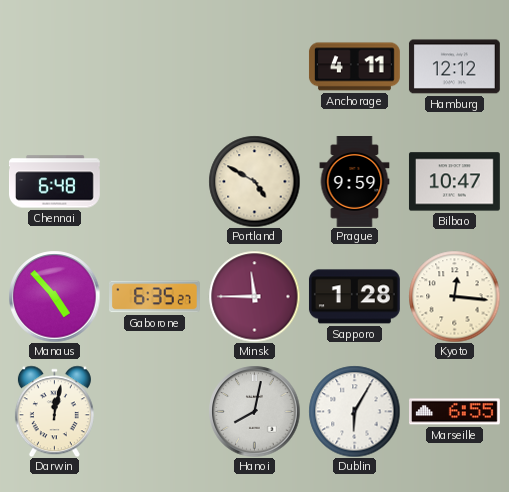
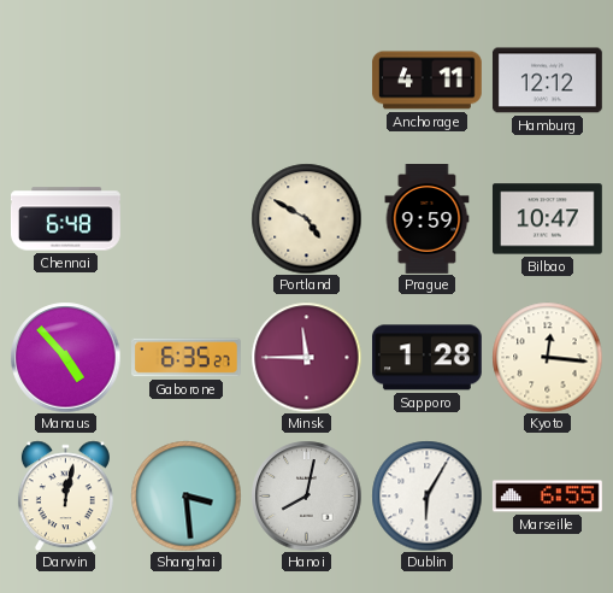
Shanghai: none -> 3:29
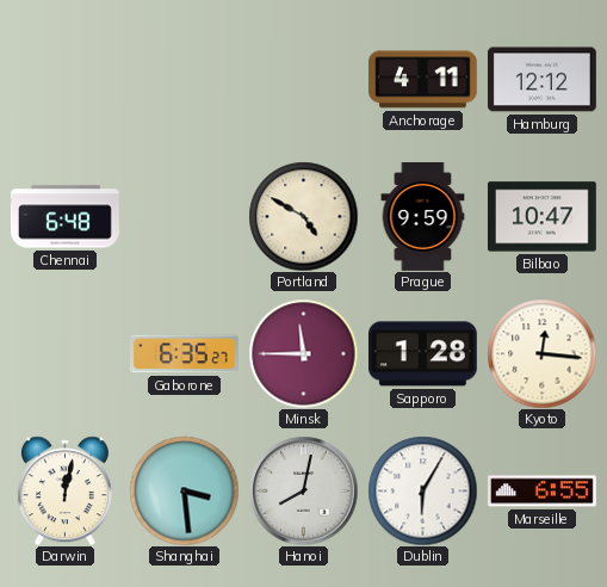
Manaus: 4:53 -> none
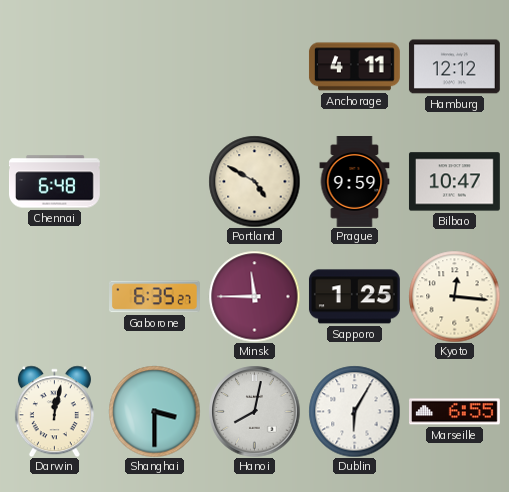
Sapporo: 1:28 -> 1:25
Shanghai: 3:29 -> 3:30
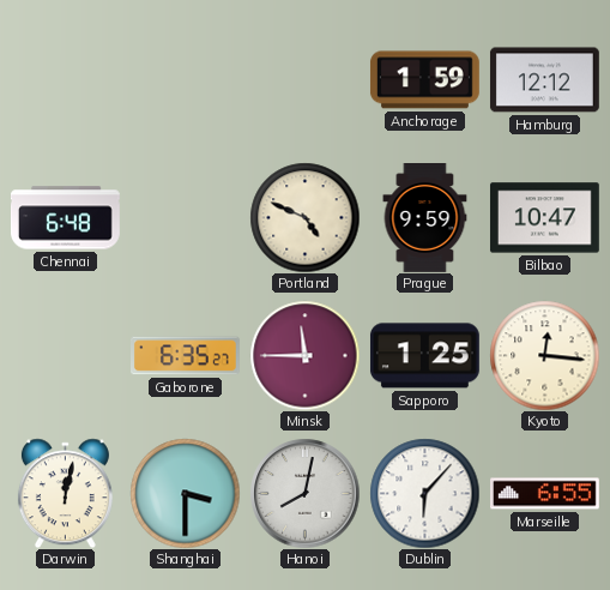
Anchorage: 4:11 -> 1:59
Portland: 4:50 -> 4:49
Dublin: 6:05 -> 6:07
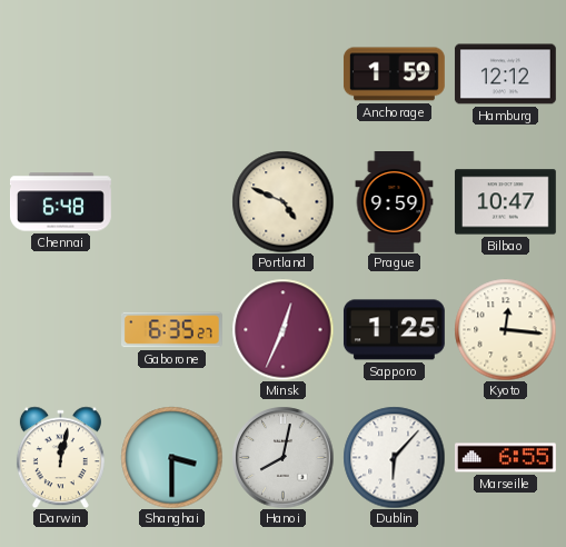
Minsk: 11:45 -> 12:34
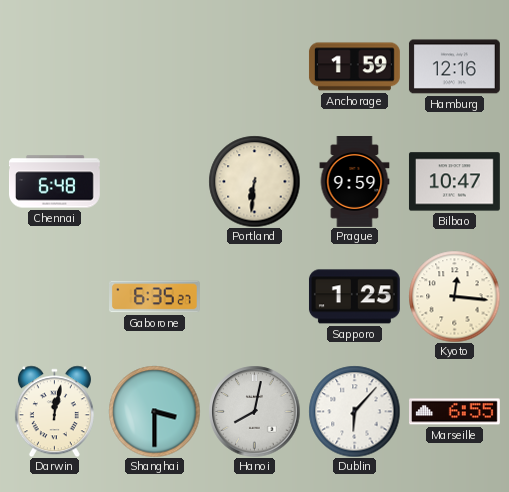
Hamburg: 12:12 -> 12:16
Portland: 4:49 -> 6:31
Minsk: 12:34 -> none
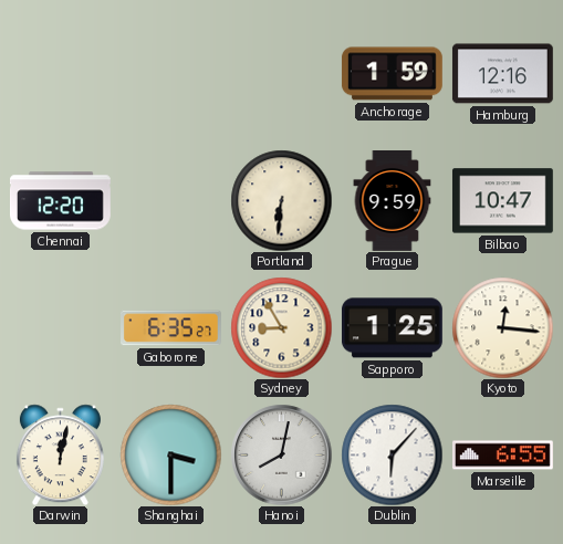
Chennai: 6:48 -> 12:20
Sydney: none -> 8:55
